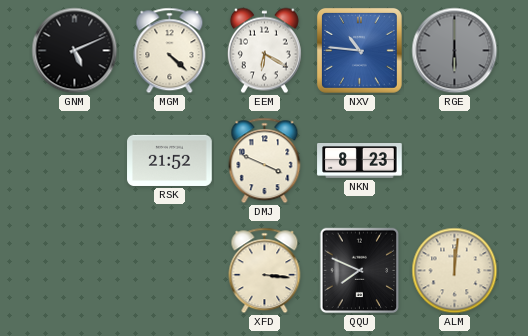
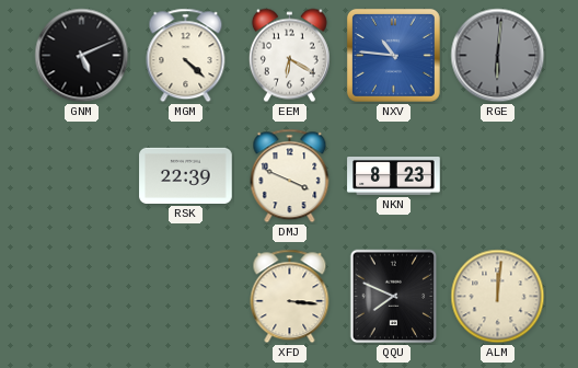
RGE: 6:00 -> 6:01
RSK: 21:52 -> 22:39
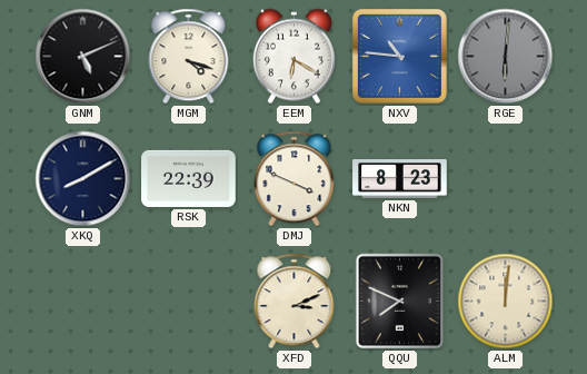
MGM: 4:22 -> 4:18
XKQ: none -> 8:10
XFD: 3:16 -> 3:11
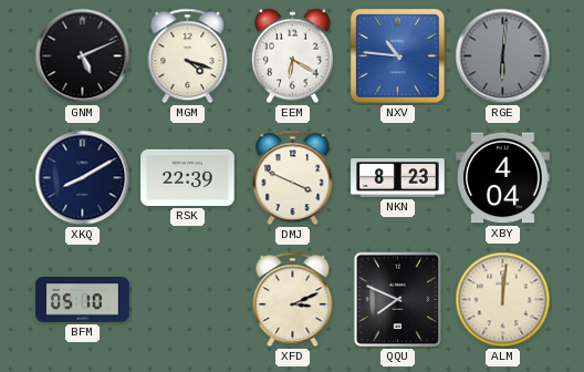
XBY: none -> 4:04
BFM: none -> 05:10
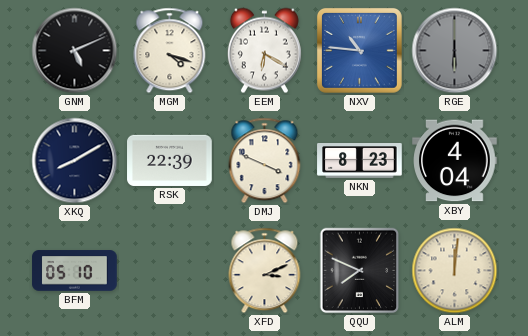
RGE: 6:01 -> 6:00
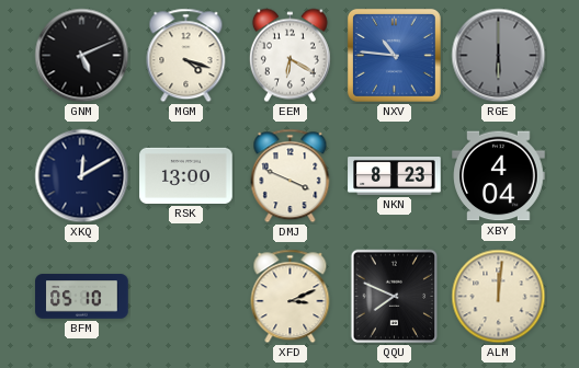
XKQ: 8:10 -> 12:10
RSK: 22:39 -> 13:00
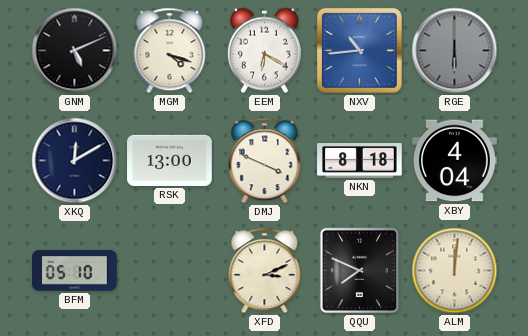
NXV: 10:46 -> 10:44
NKN: 8:23 -> 8:18
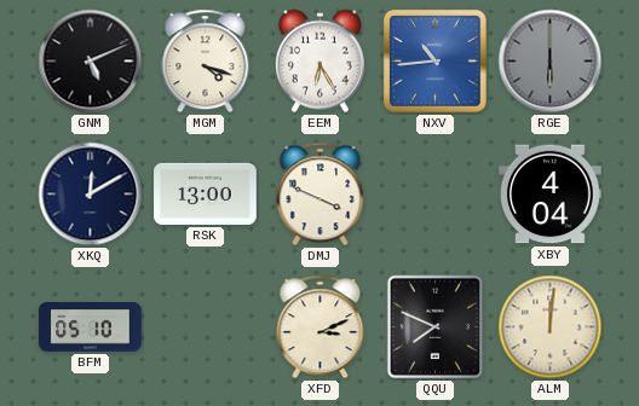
EEM: 6:20 -> 6:25
NKN: 8:18 -> none
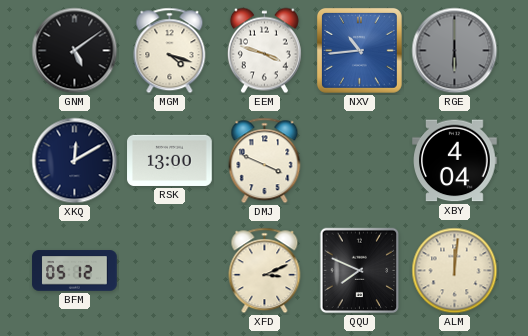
GNM: 5:11 -> 5:09
EEM: 6:25 -> 3:48
BFM: 05:10 -> 05:12
